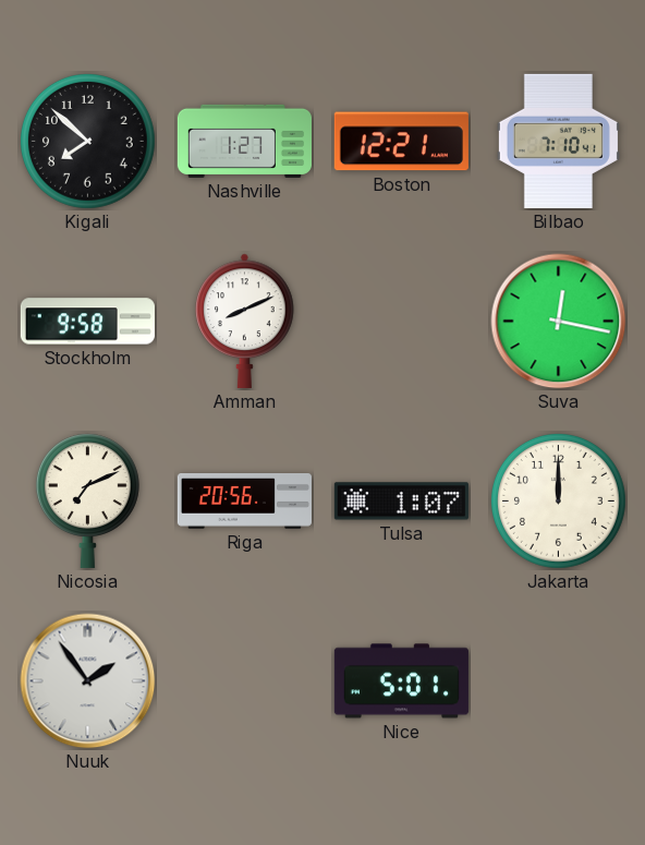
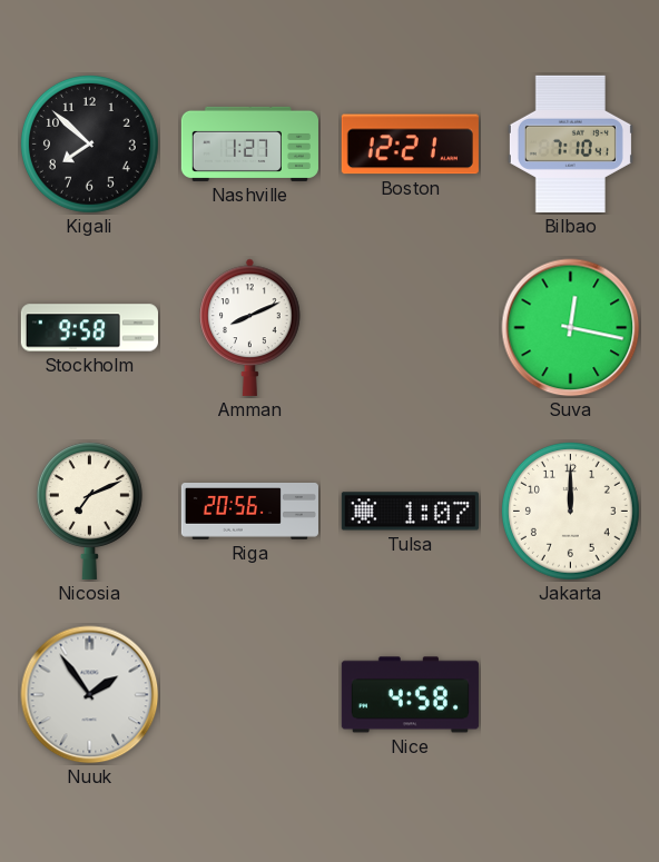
Nice: 5:01 -> 4:58
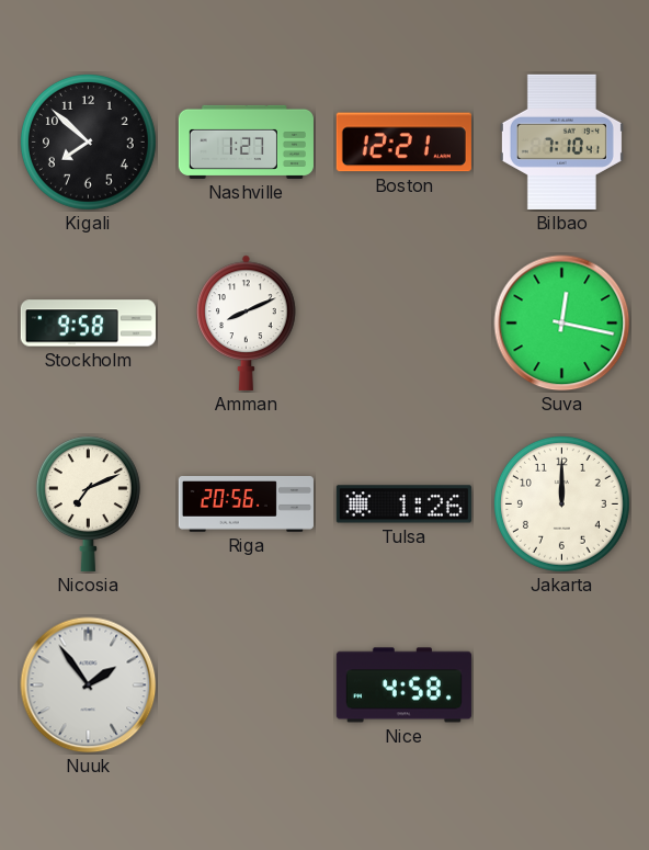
Tulsa: 1:07 -> 1:26
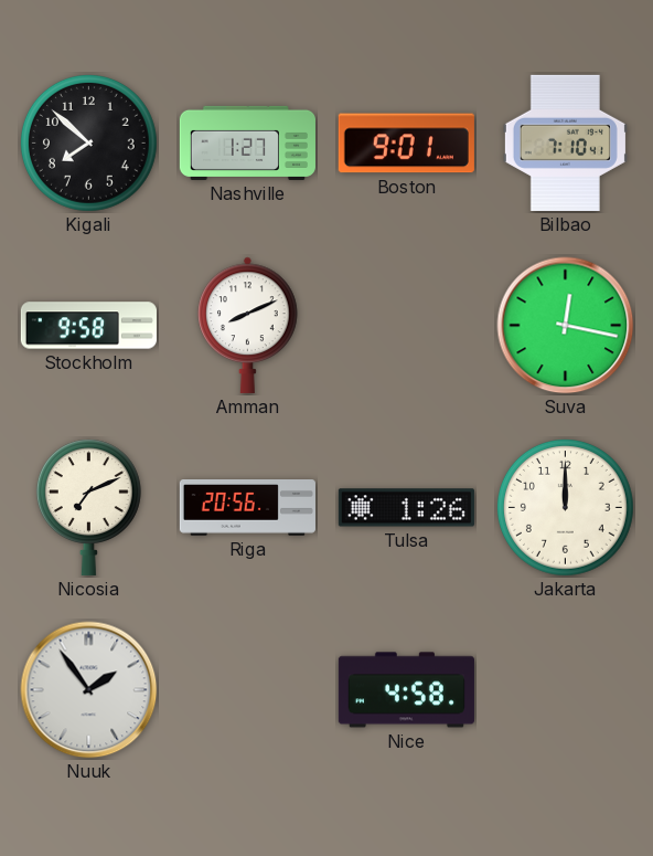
Boston: 12:21 -> 9:01
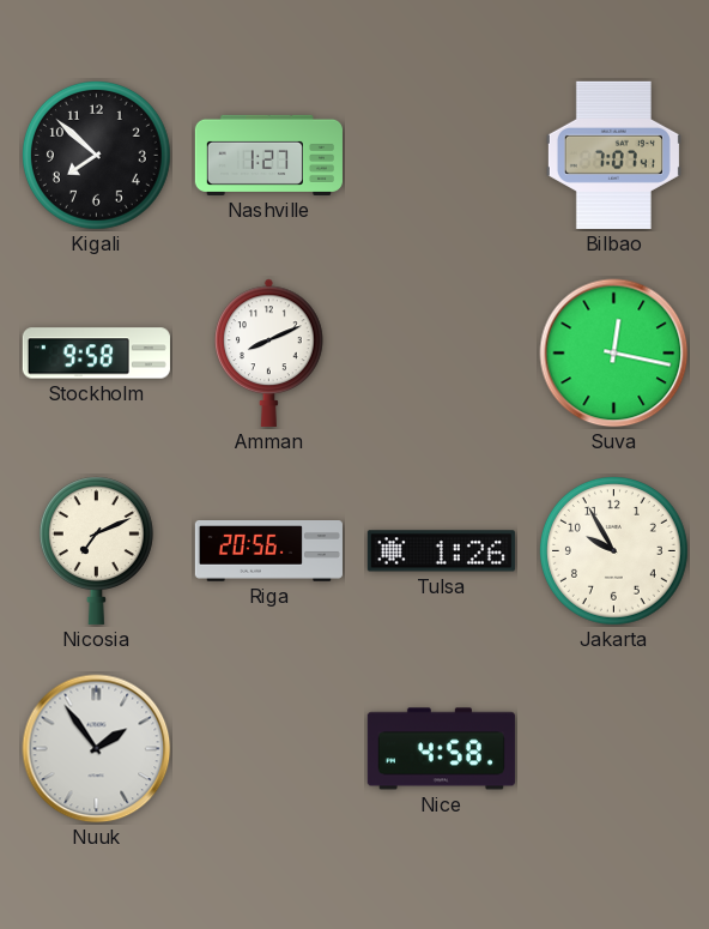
Boston: 9:01 -> none
Bilbao: 7:10 -> 7:07
Jakarta: 12:00 -> 9:55
